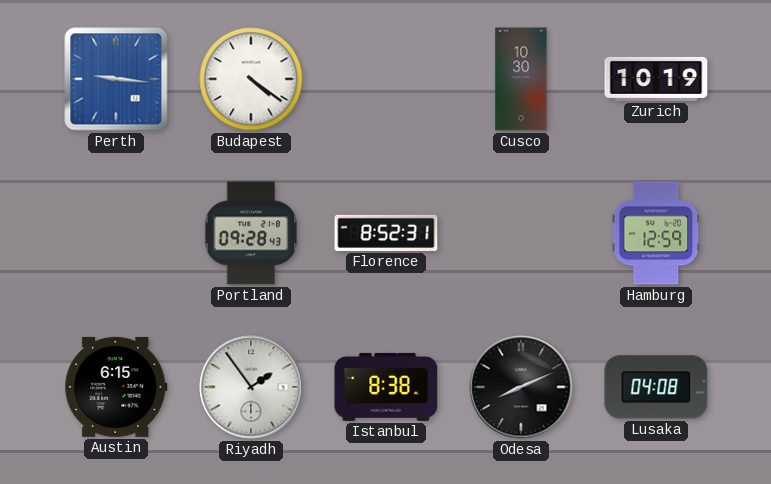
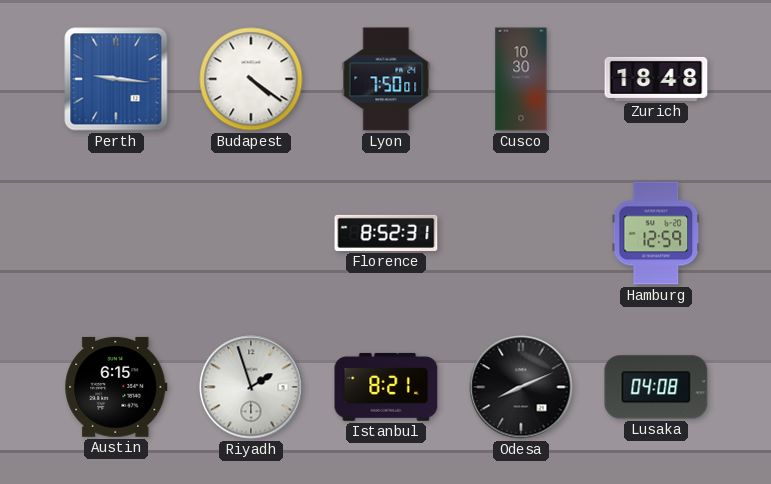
Lyon: none -> 7:50
Zurich: 10:19 -> 18:48
Portland: 09:28 -> none
Riyadh: 1:54 -> 1:57
Istanbul: 8:38 -> 8:21
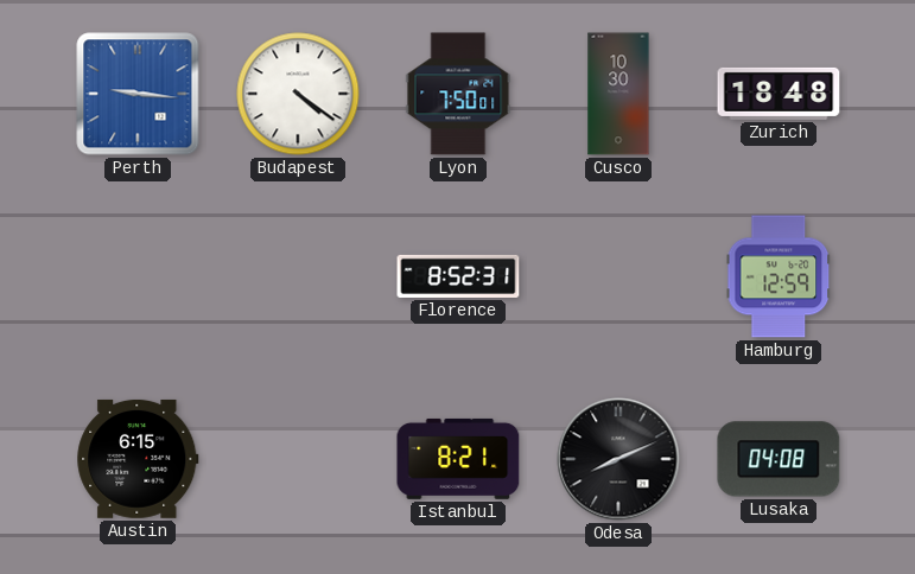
Riyadh: 1:57 -> none
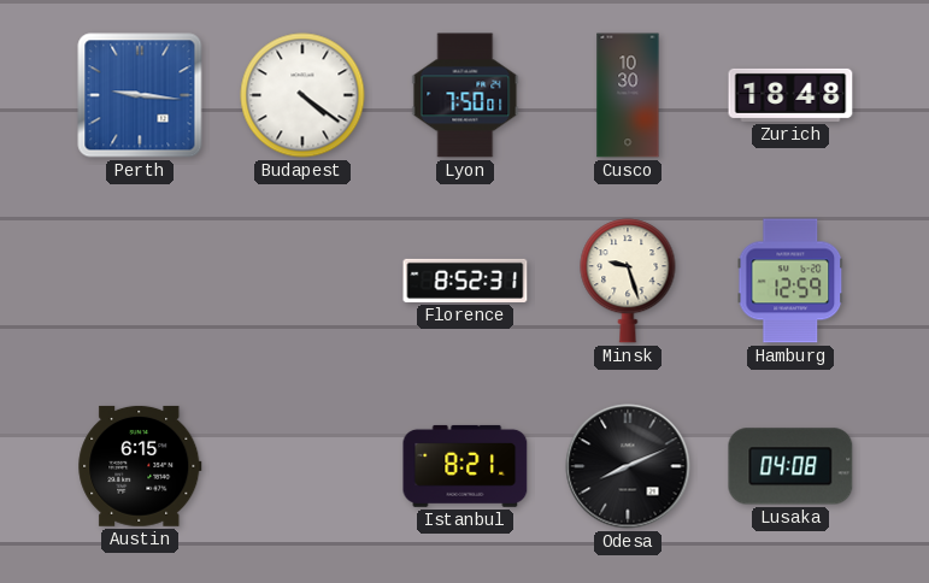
Minsk: none -> 9:27
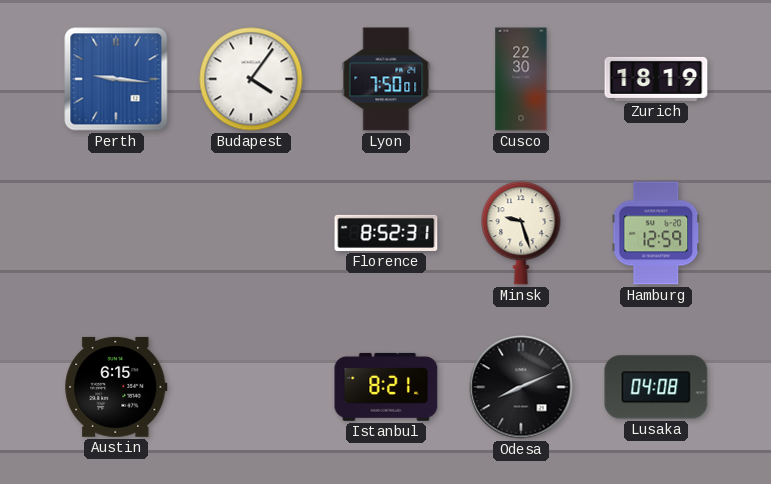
Budapest: 4:21 -> 4:06
Cusco: 10:30 -> 22:30
Zurich: 18:48 -> 18:19
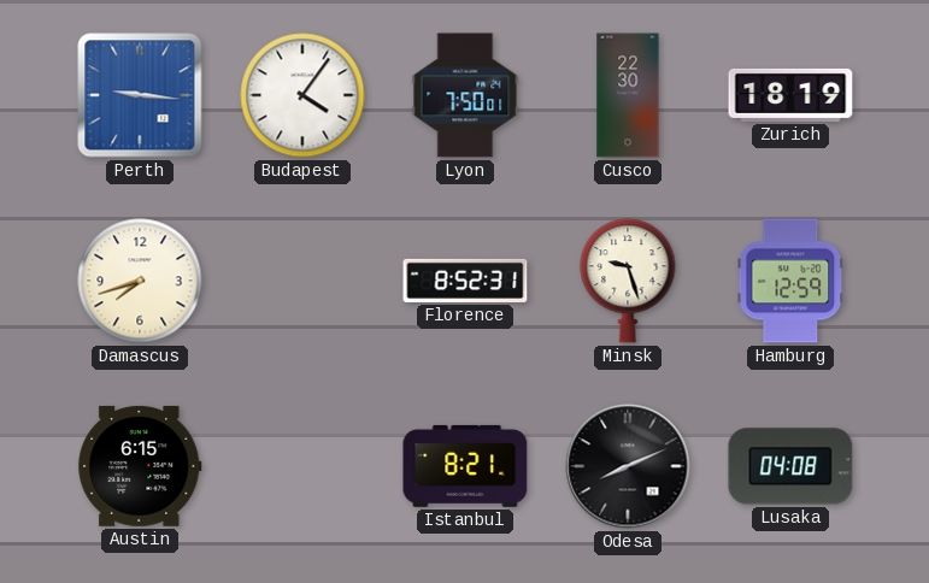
Damascus: none -> 7:42
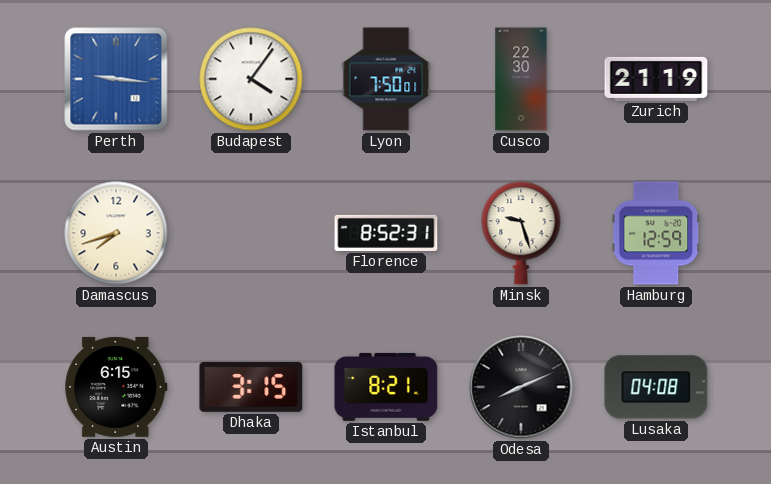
Zurich: 18:19 -> 21:19
Dhaka: none -> 3:15
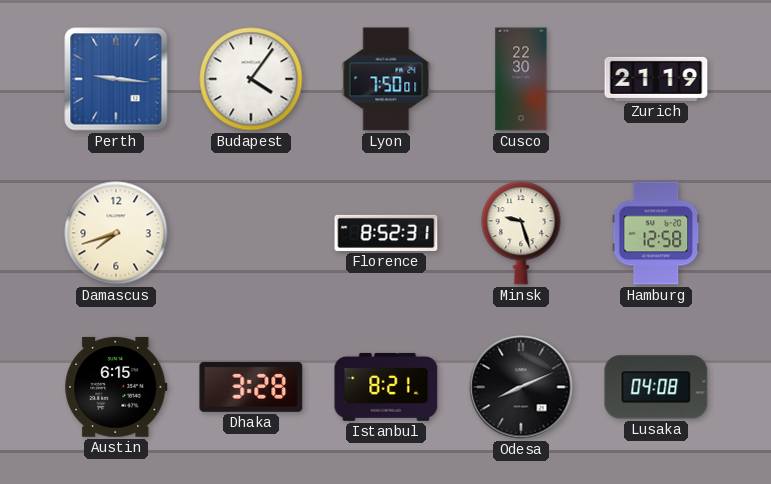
Hamburg: 12:59 -> 12:58
Dhaka: 3:15 -> 3:28
